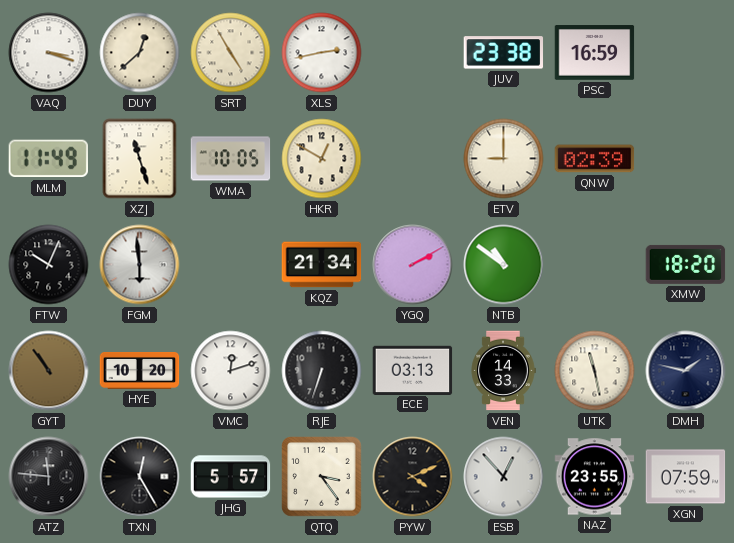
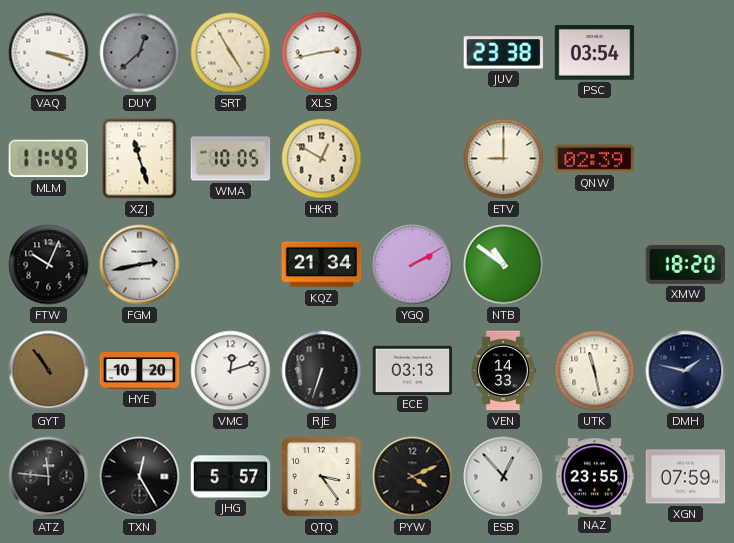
DUY dial: cream -> grey
PSC: 16:59 -> 03:54
FGM: 5:59 -> 2:43
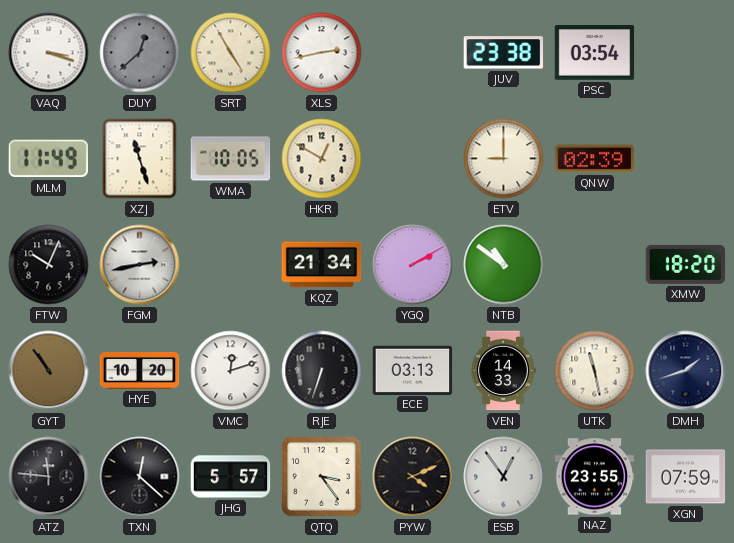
DMH: 1:47 -> 1:42
TXN: 12:25 -> 12:22
ESB: 12:53 -> 12:54
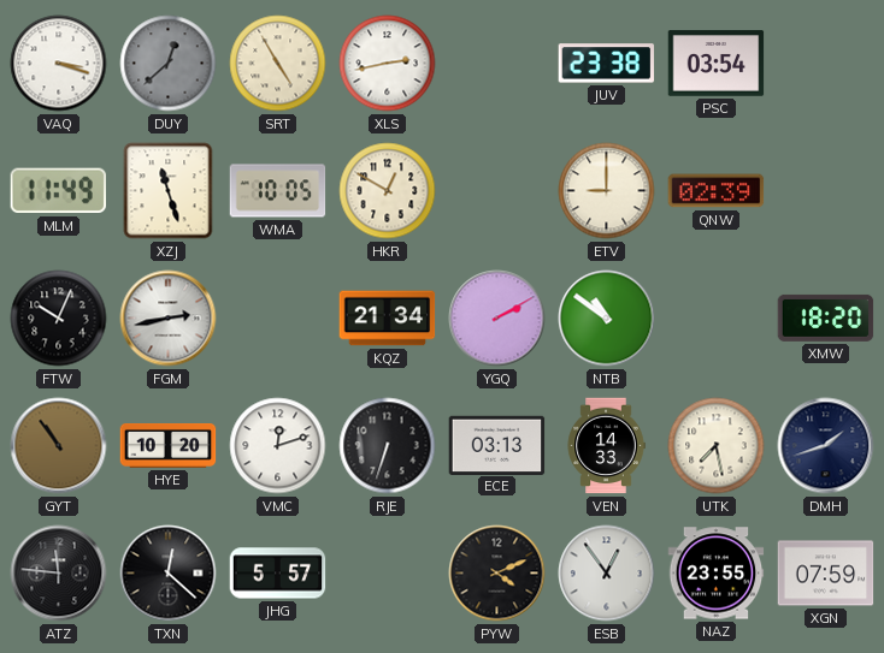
UTK: 11:28 -> 7:28
QTQ: 3:24 -> none
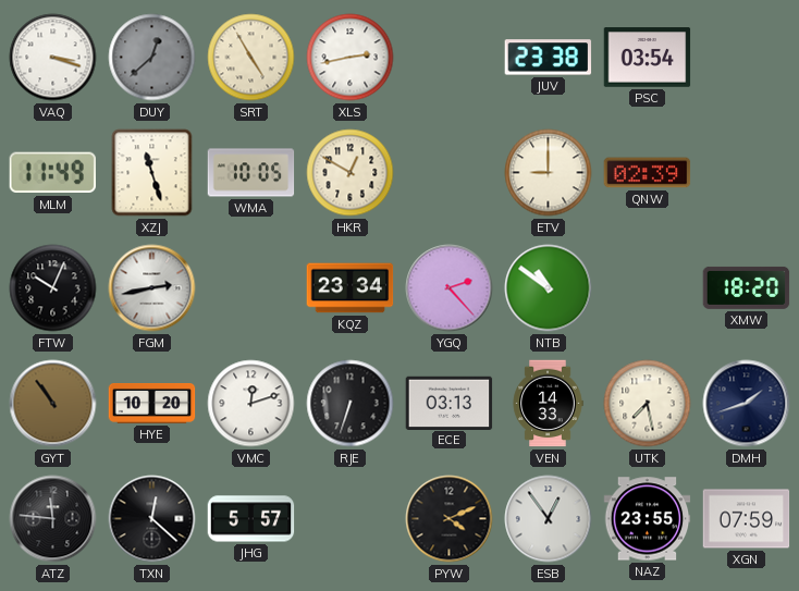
KQZ: 21:34 -> 23:34
YGQ: 2:10 -> 2:23
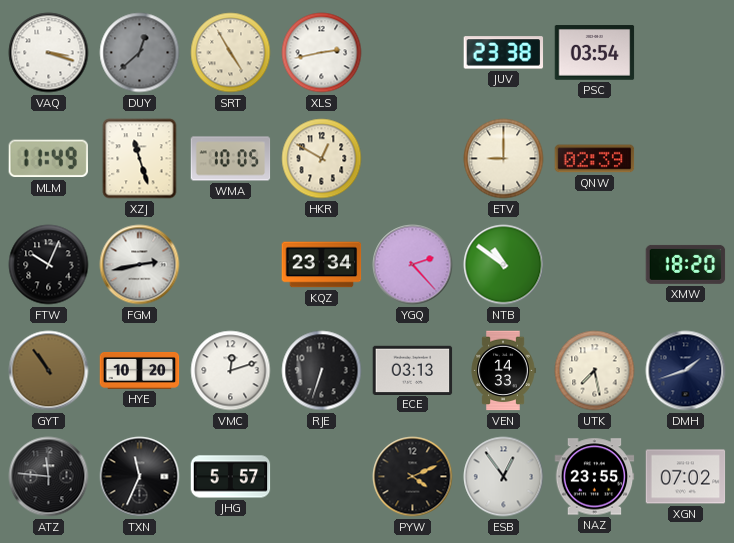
TXN: 12:22 -> 11:34
XGN: 07:59 -> 07:02
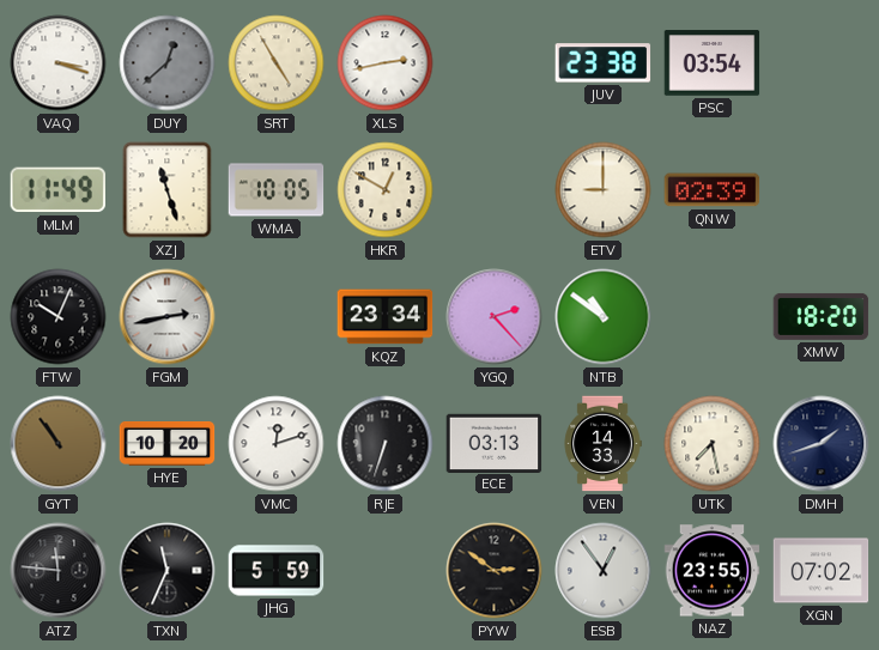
JHG: 5:57 -> 5:59
PYW: 4:11 -> 2:51
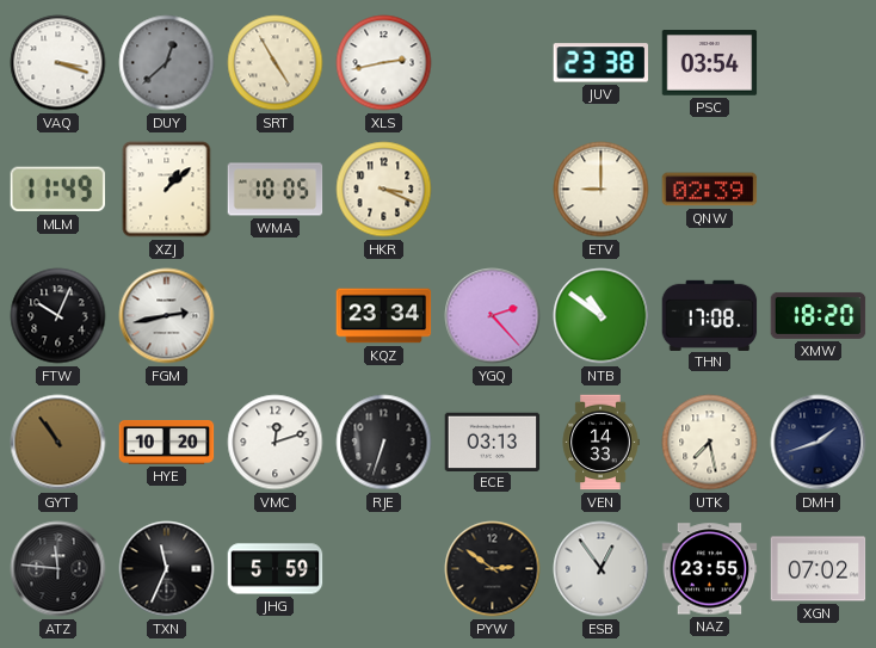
XZJ: 11:27 -> 1:08
HKR: 12:50 -> 3:19
THN: none -> 17:08
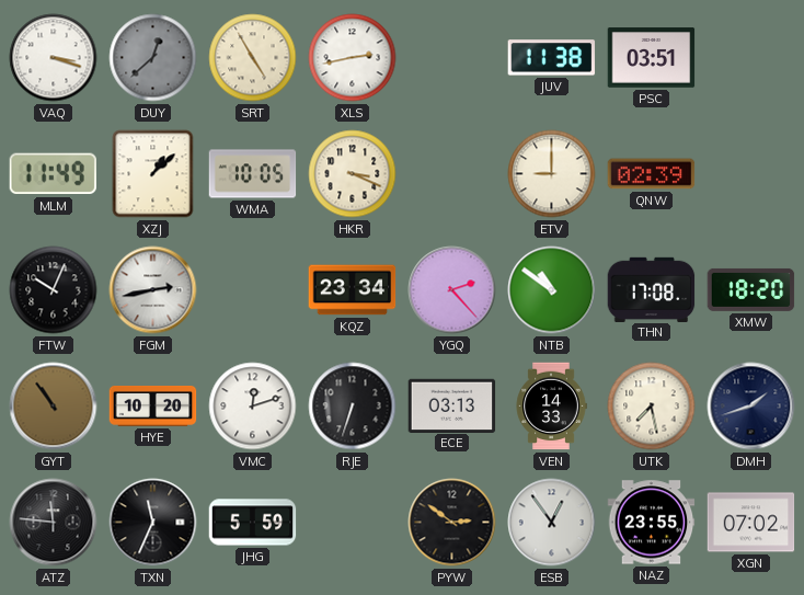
JUV: 23:38 -> 11:38
PSC: 03:54 -> 03:51
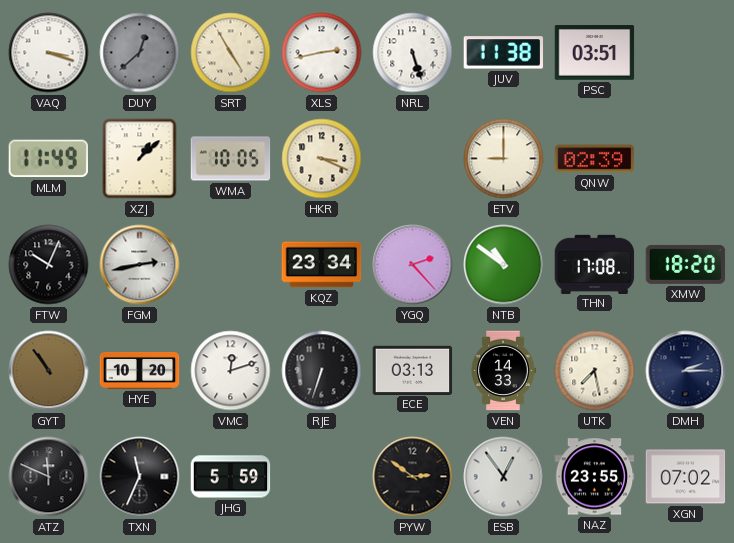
NRL: none -> 5:27
DMH: 1:42 -> 2:15
ATZ: 11:46 -> 11:49
